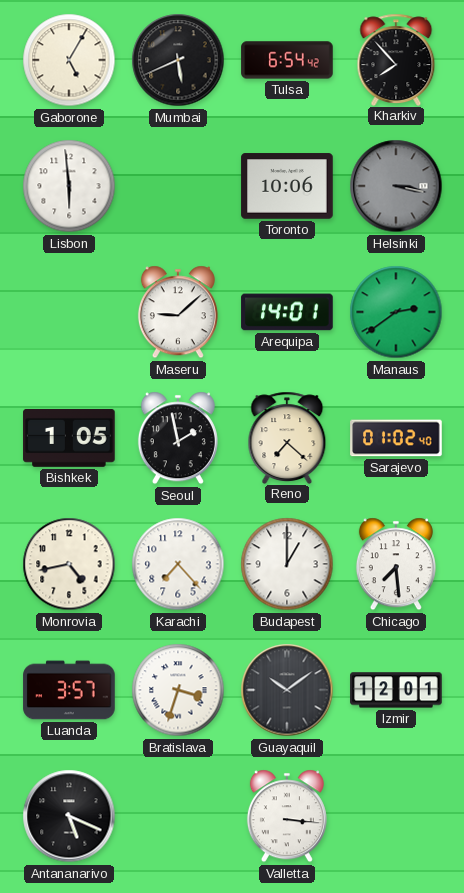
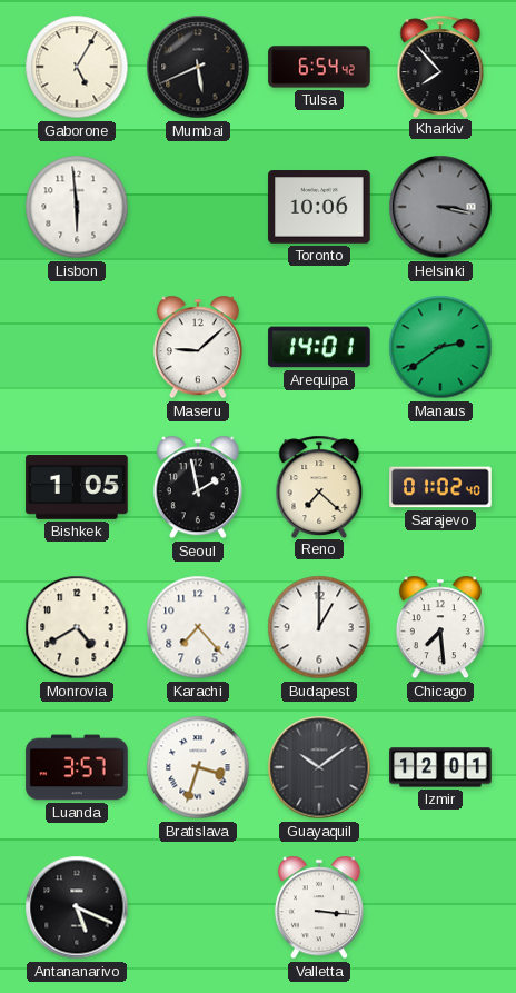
Monrovia: 4:43 -> 4:40
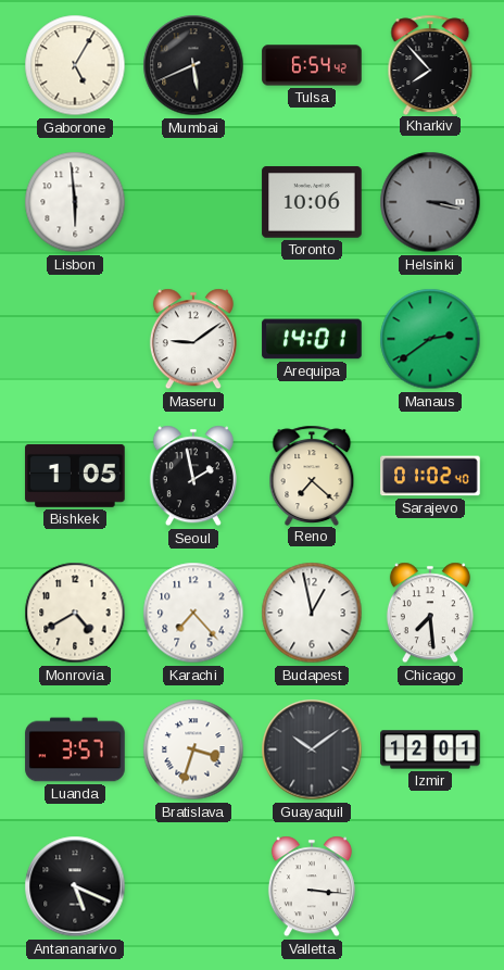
Maseru: 9:08 -> 9:09
Budapest: 1:00 -> 12:58
